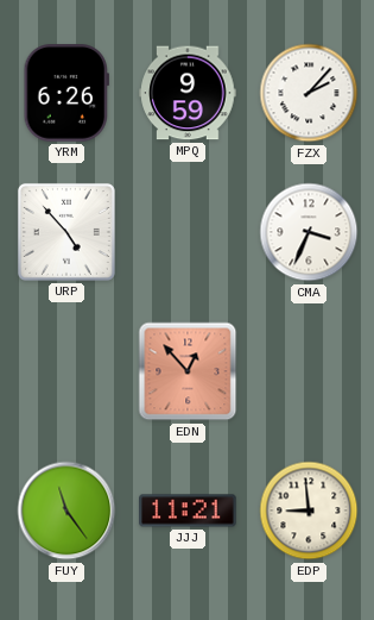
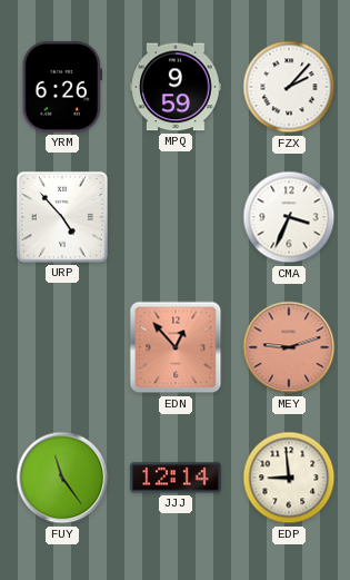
MEY: none -> 9:12
JJJ: 11:21 -> 12:14
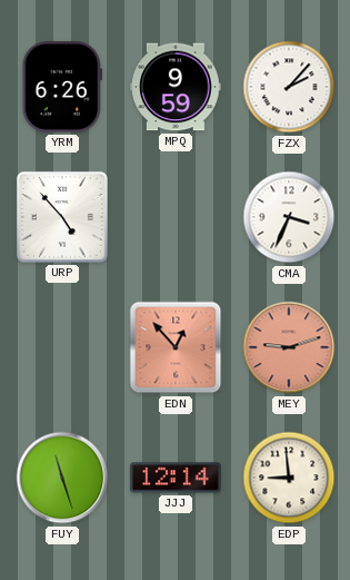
FUY: 11:24 -> 11:27
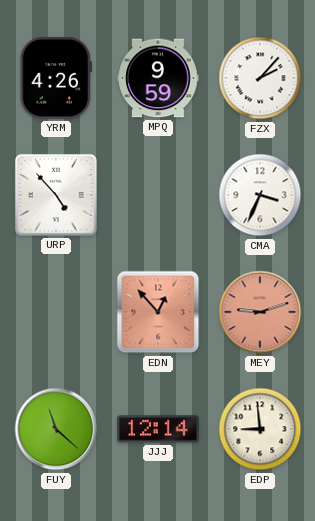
YRM: 6:26 -> 4:26
FUY: 11:27 -> 11:22
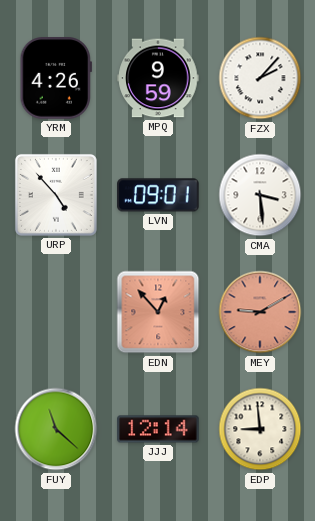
LVN: none -> 09:01
CMA: 3:34 -> 3:29
MEY: 9:12 -> 9:10
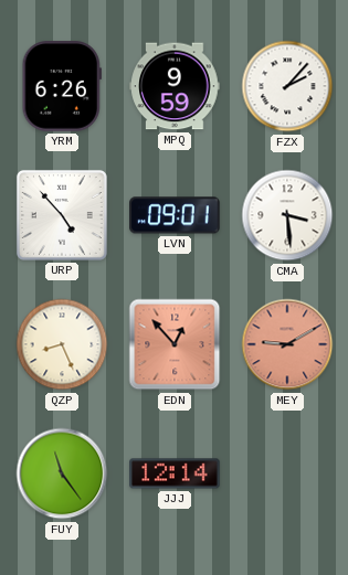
YRM: 4:26 -> 6:26
QZP: none -> 8:26
FUY: 11:22 -> 11:24
EDP: 8:59 -> none
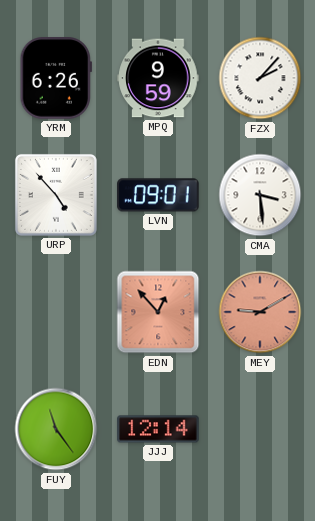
QZP: 8:26 -> none
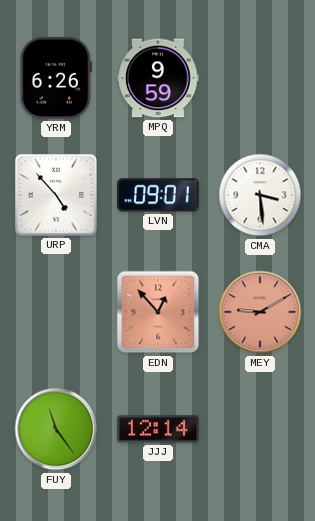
FZX: 2:07 -> none
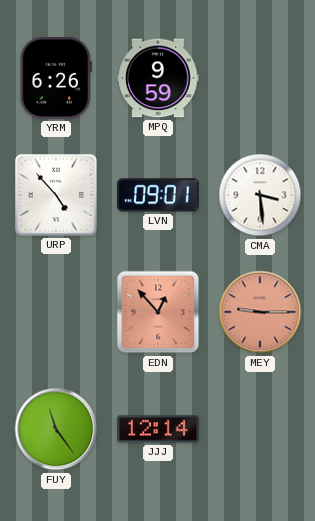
MEY: 9:10 -> 9:15
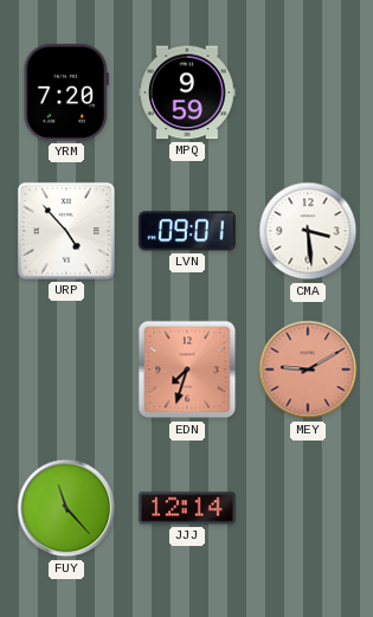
YRM: 6:26 -> 7:20
EDN: 12:53 -> 7:33
MEY: 9:15 -> 9:10
FUY: 11:24 -> 11:23
